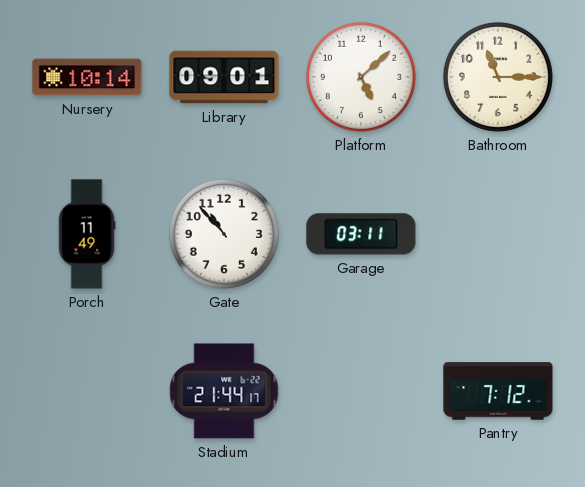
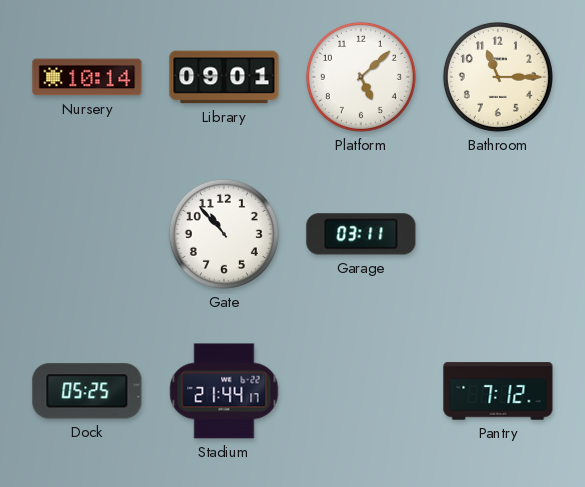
Porch: 11:49 -> none
Dock: none -> 05:25
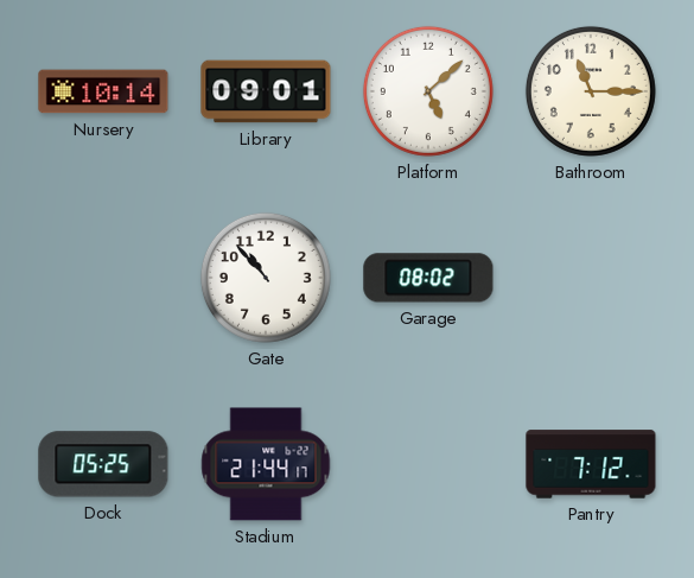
Garage: 03:11 -> 08:02
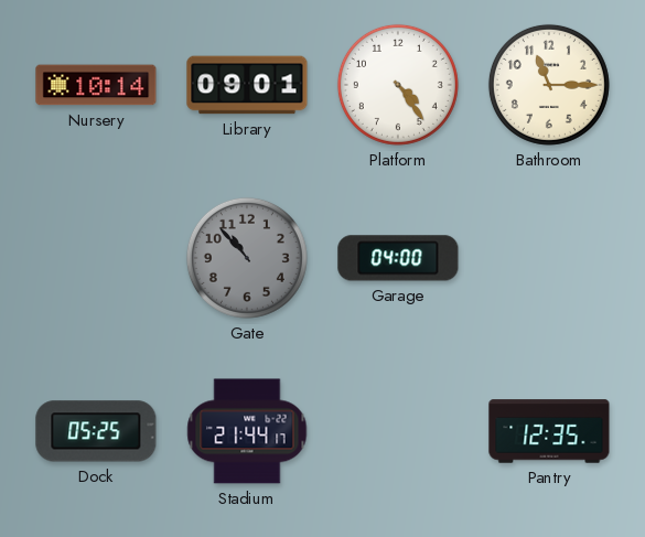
Platform: 5:08 -> 4:24
Gate dial: white -> grey
Garage: 08:02 -> 04:00
Pantry: 7:12 -> 12:35
